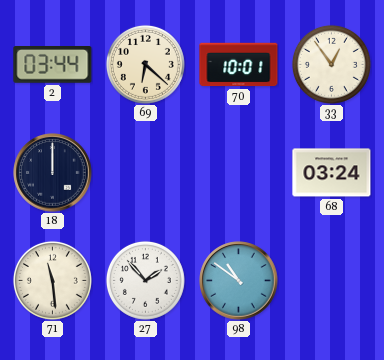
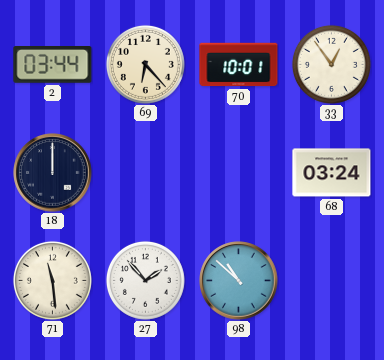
69: 6:22 -> 6:23
98: 10:51 -> 10:52
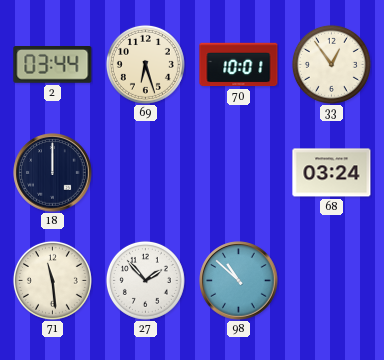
69: 6:23 -> 6:27
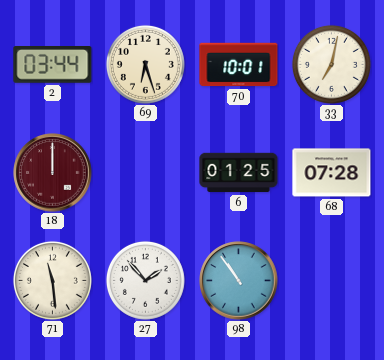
33: 12:54 -> 7:02
18 dial: navy -> burgundy
6: none -> 01:25
68: 03:24 -> 07:28
98: 10:52 -> 10:54
